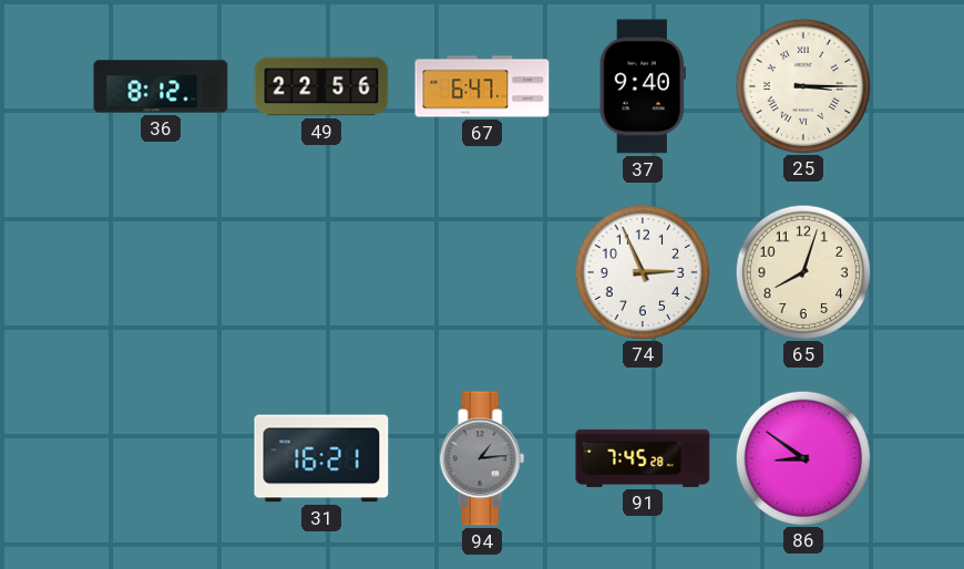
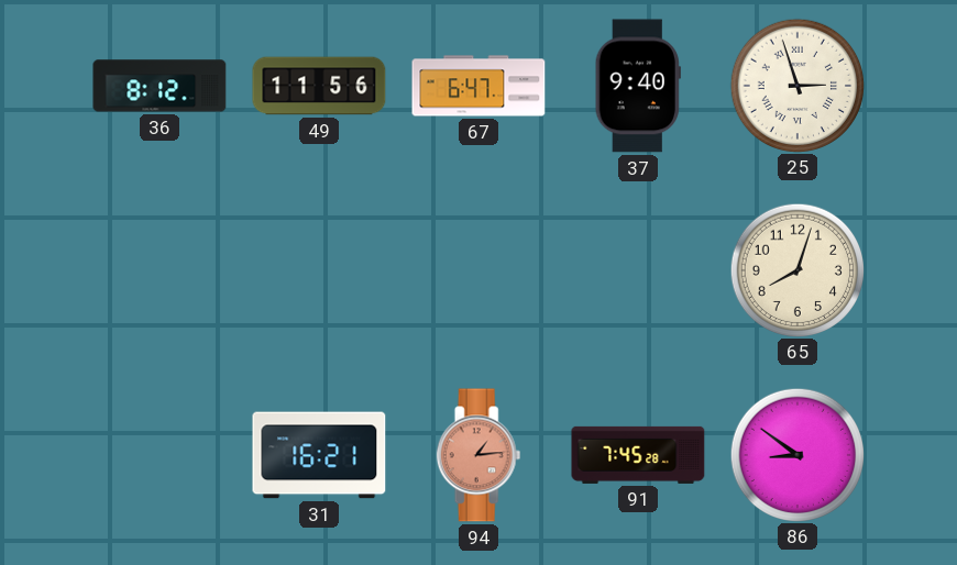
49: 22:56 -> 11:56
25: 3:15 -> 2:57
74: 2:56 -> none
94 dial: grey -> salmon
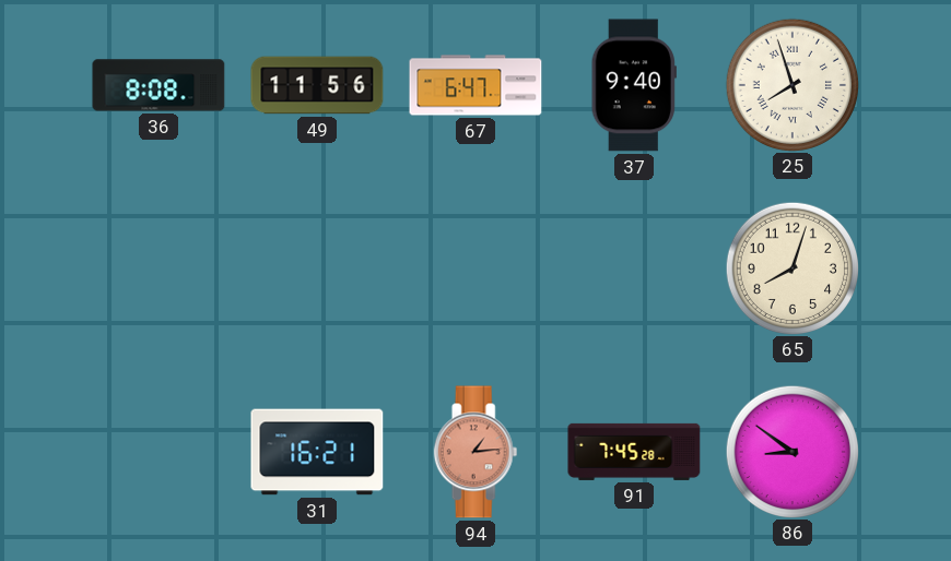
36: 8:12 -> 8:08
25: 2:57 -> 7:57
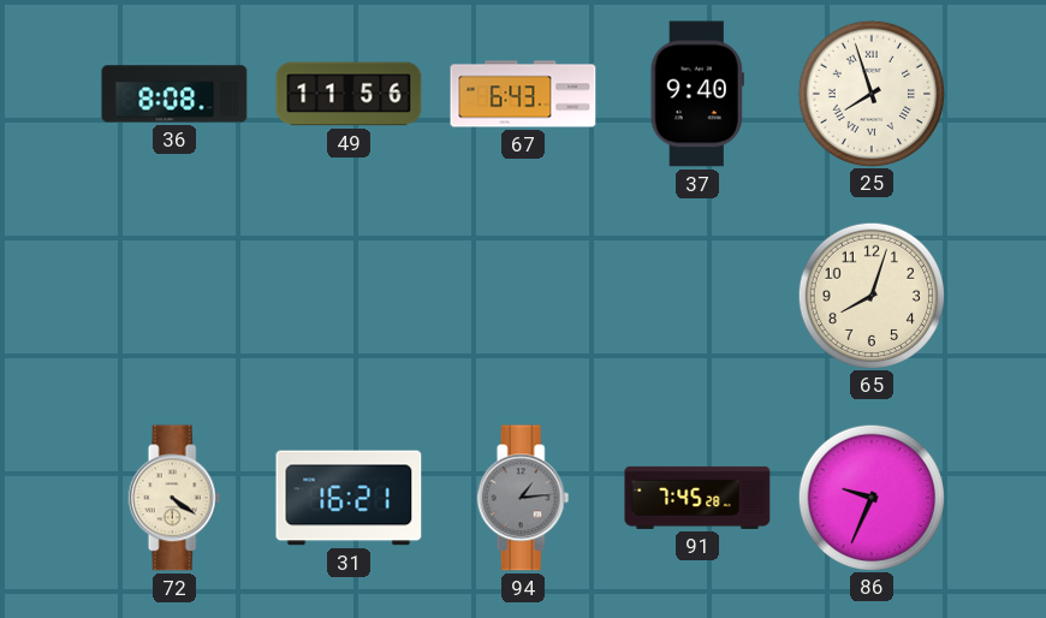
67: 6:47 -> 6:43
72: none -> 4:21
94 dial: salmon -> grey
86: 8:51 -> 9:34
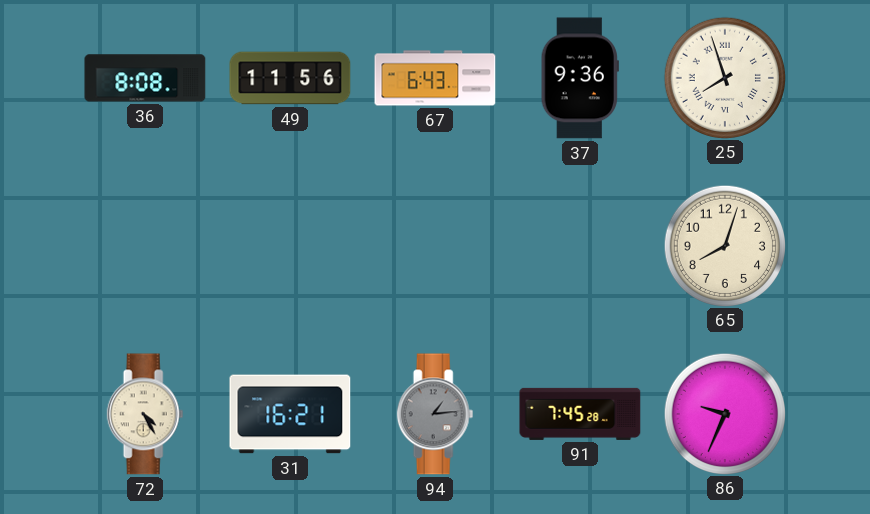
37: 9:40 -> 9:36
72: 4:21 -> 4:25
